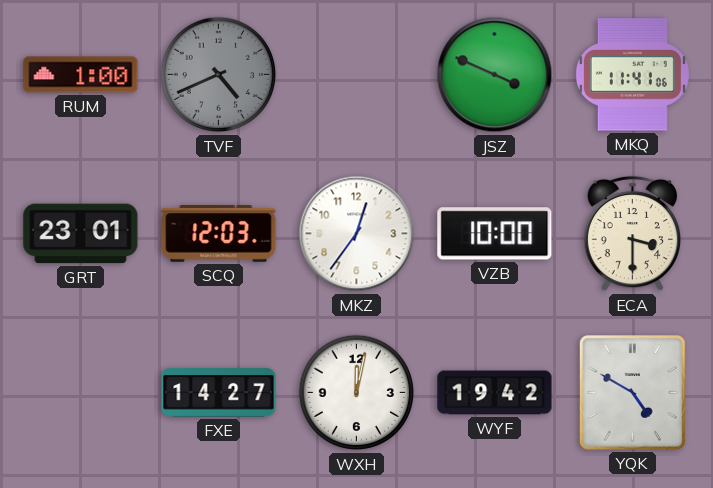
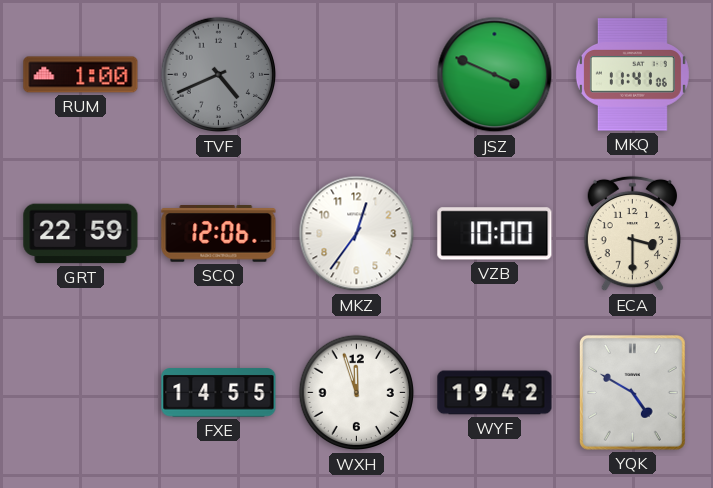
GRT: 23:01 -> 22:59
SCQ: 12:03 -> 12:06
FXE: 14:27 -> 14:55
WXH: 12:02 -> 11:57
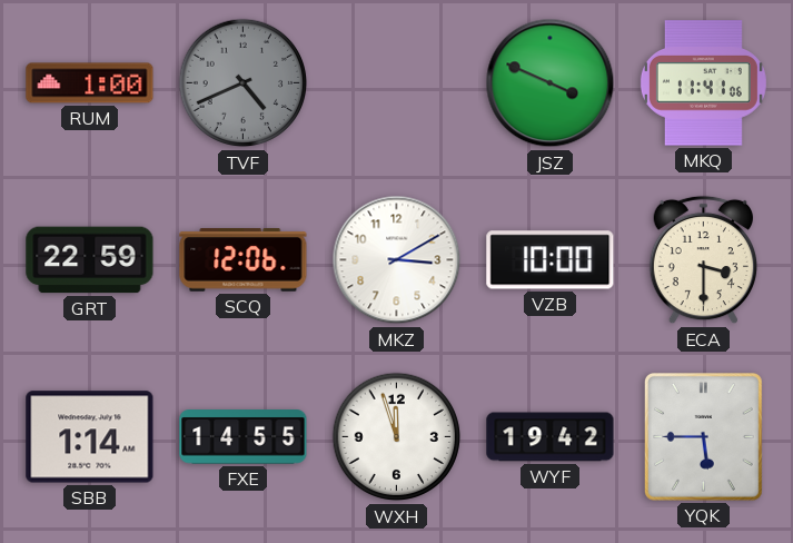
MKZ: 12:36 -> 3:10
SBB: none -> 1:14
YQK: 4:50 -> 5:45
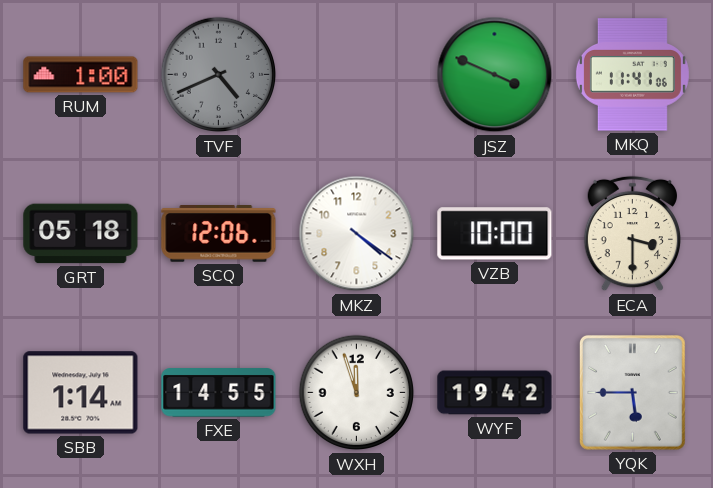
GRT: 22:59 -> 05:18
MKZ: 3:10 -> 4:21
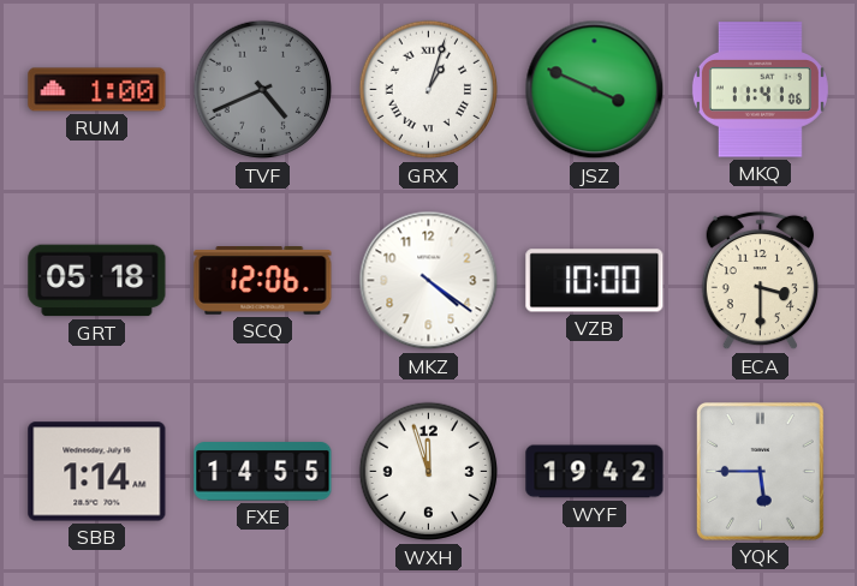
GRX: none -> 1:03
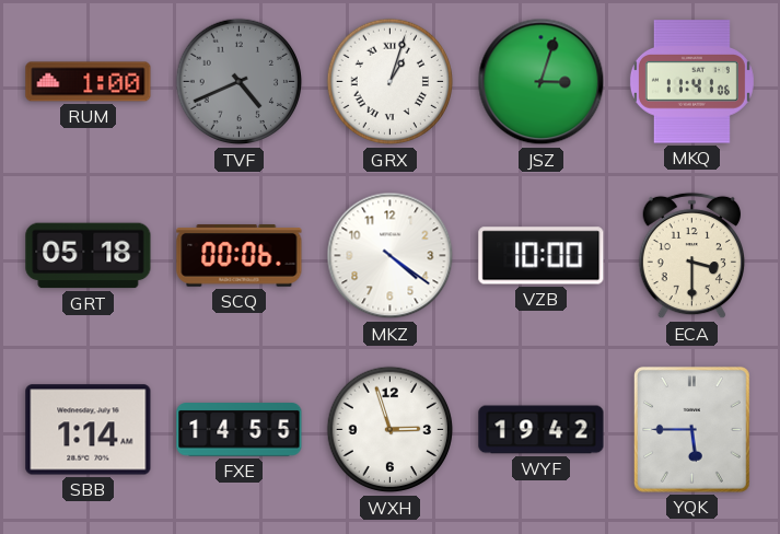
JSZ: 3:49 -> 3:03
SCQ: 12:06 -> 00:06
WXH: 11:57 -> 2:57
